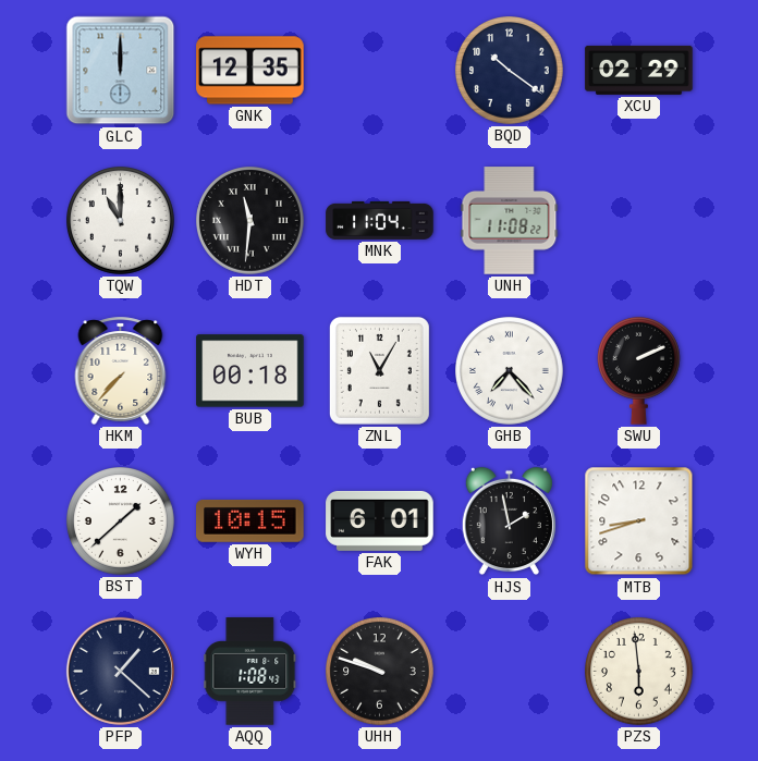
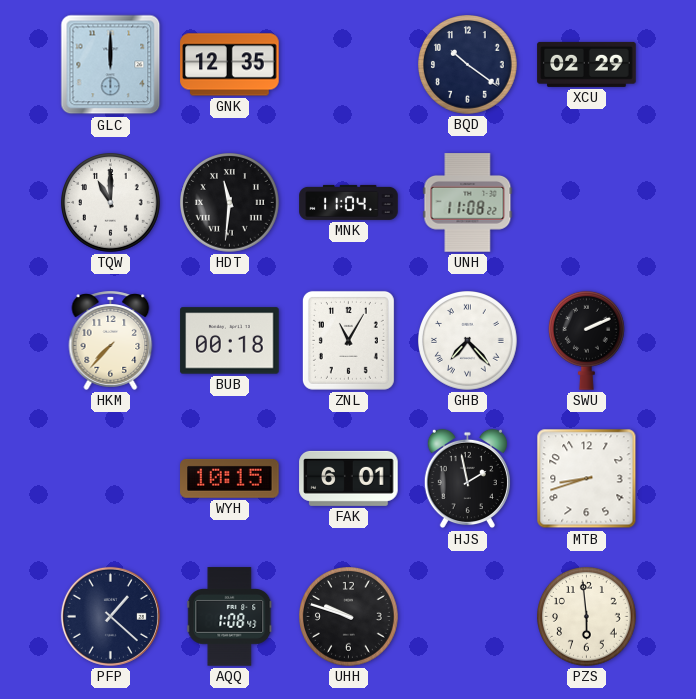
BST: 1:38 -> none
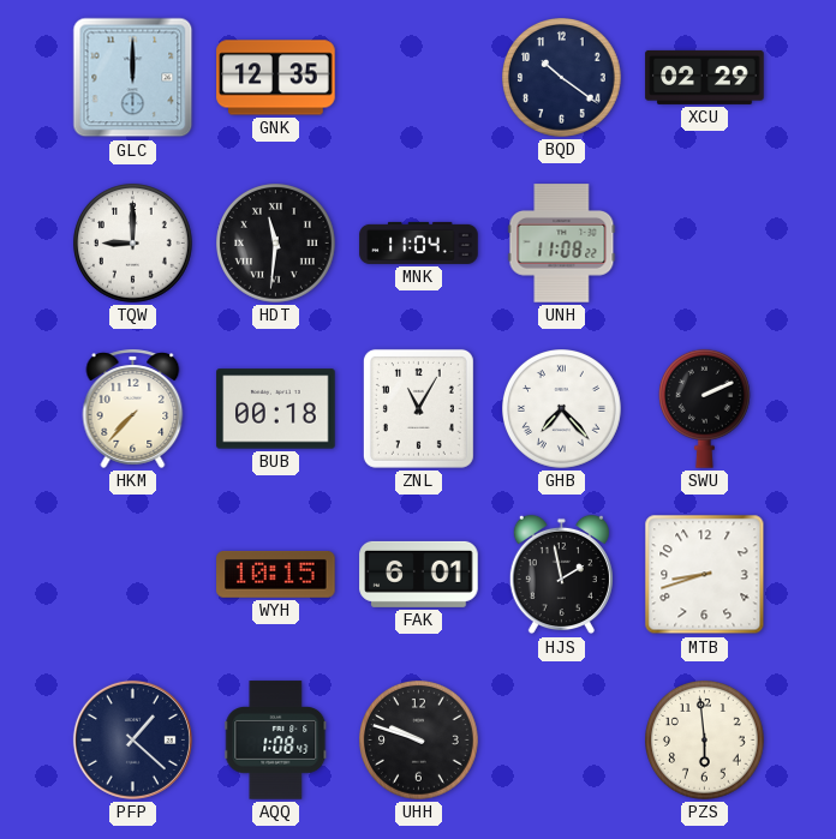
TQW: 11:00 -> 9:00
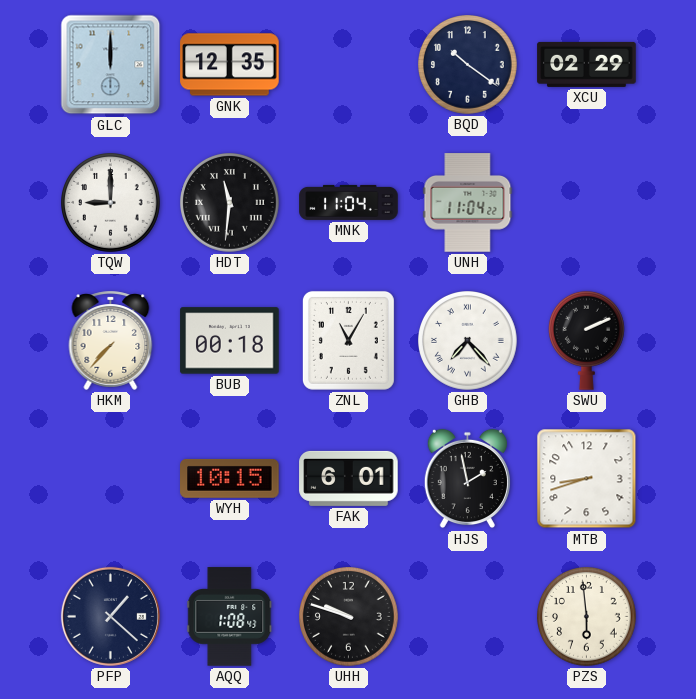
UNH: 11:08 -> 11:04
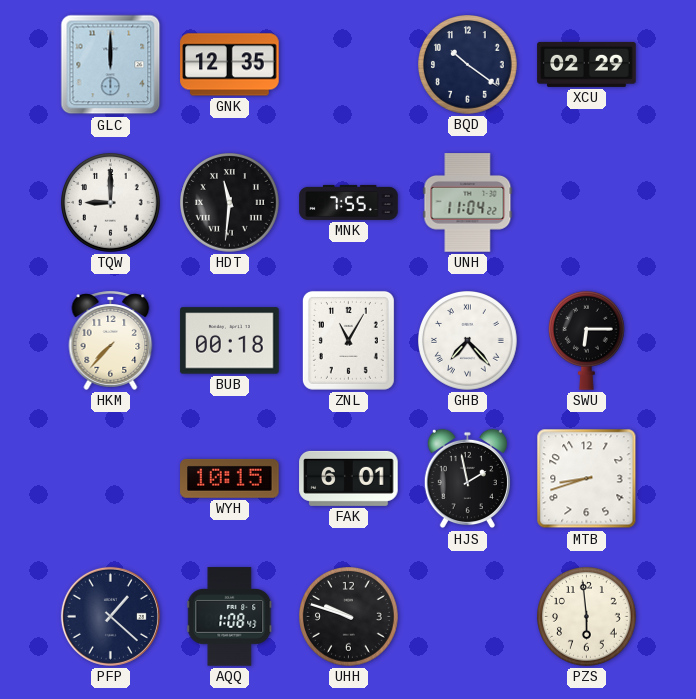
MNK: 11:04 -> 7:55
SWU: 2:11 -> 6:15
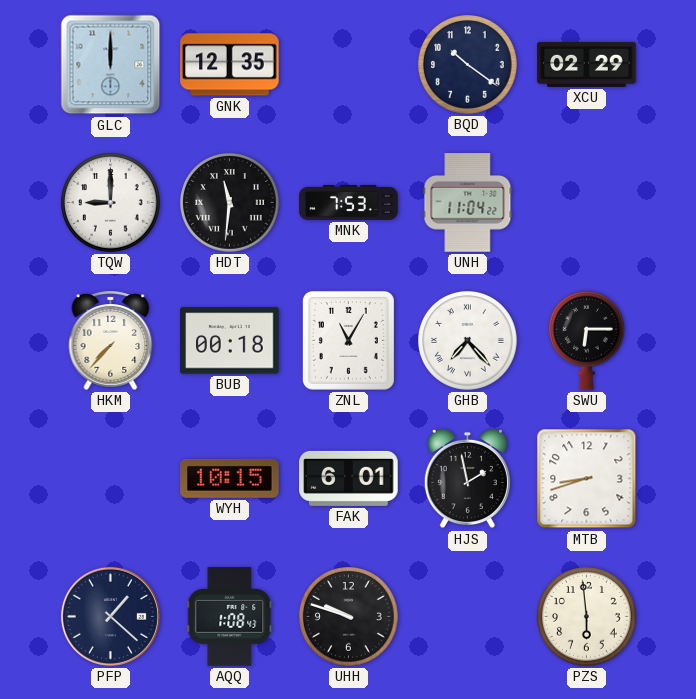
MNK: 7:55 -> 7:53
